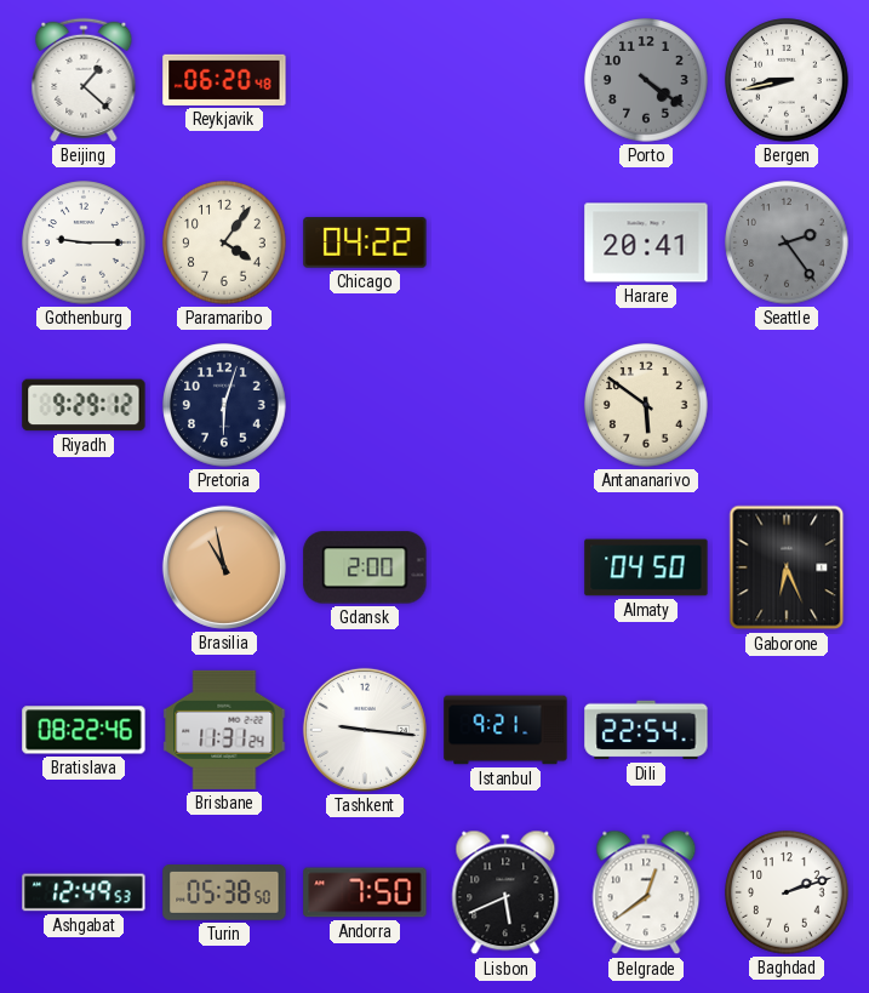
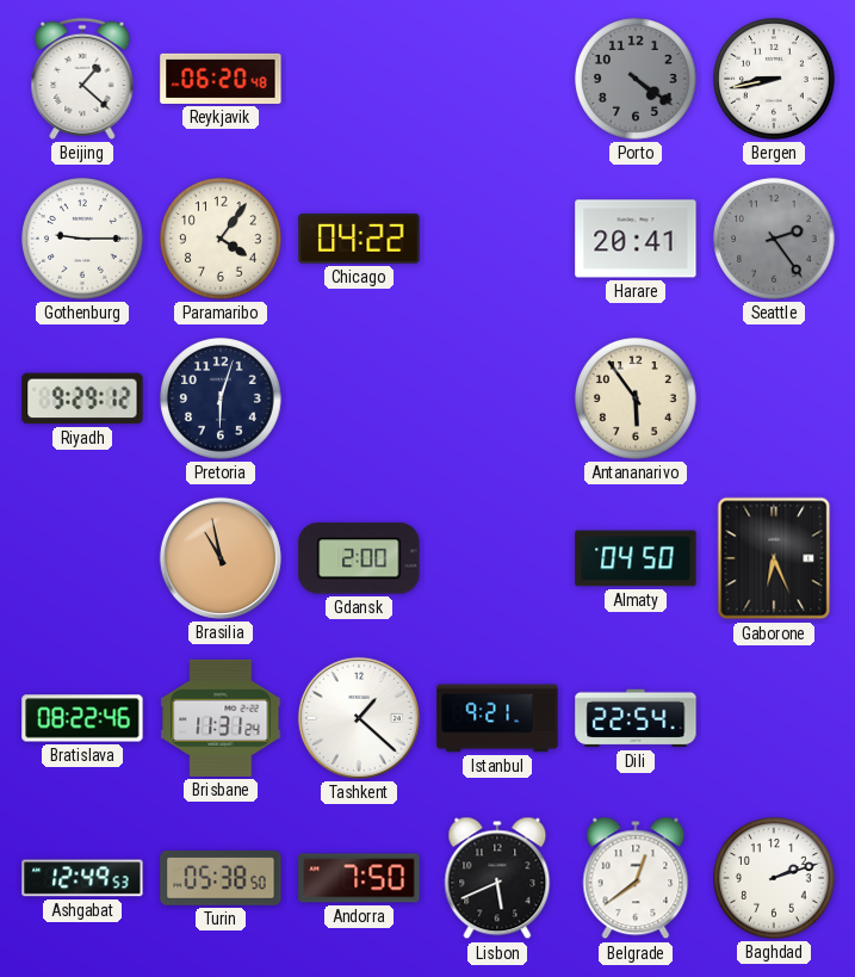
Antananarivo: 5:51 -> 5:54
Tashkent: 9:16 -> 1:22
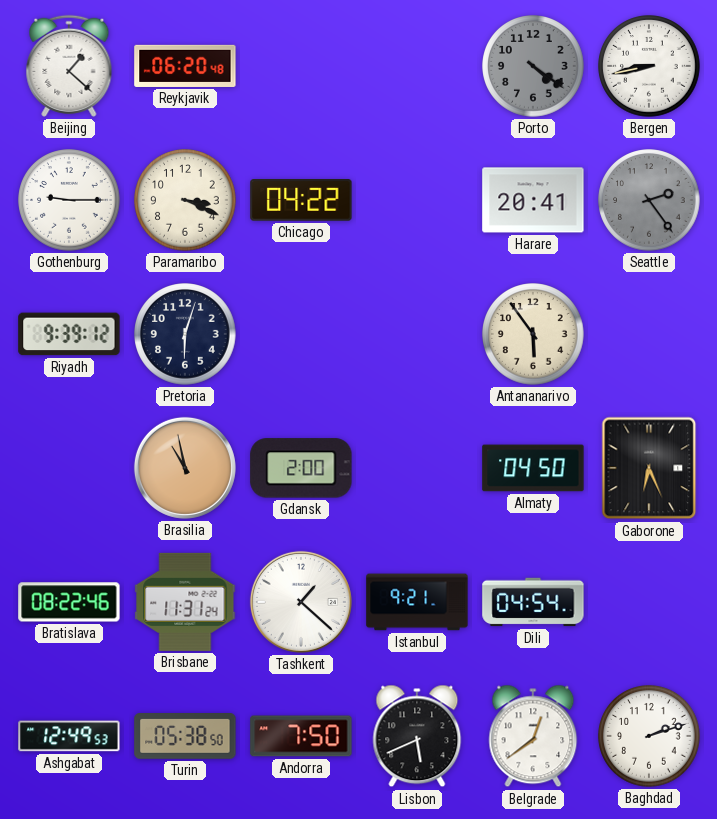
Paramaribo: 4:06 -> 3:19
Riyadh: 9:29 -> 9:39
Dili: 22:54 -> 04:54
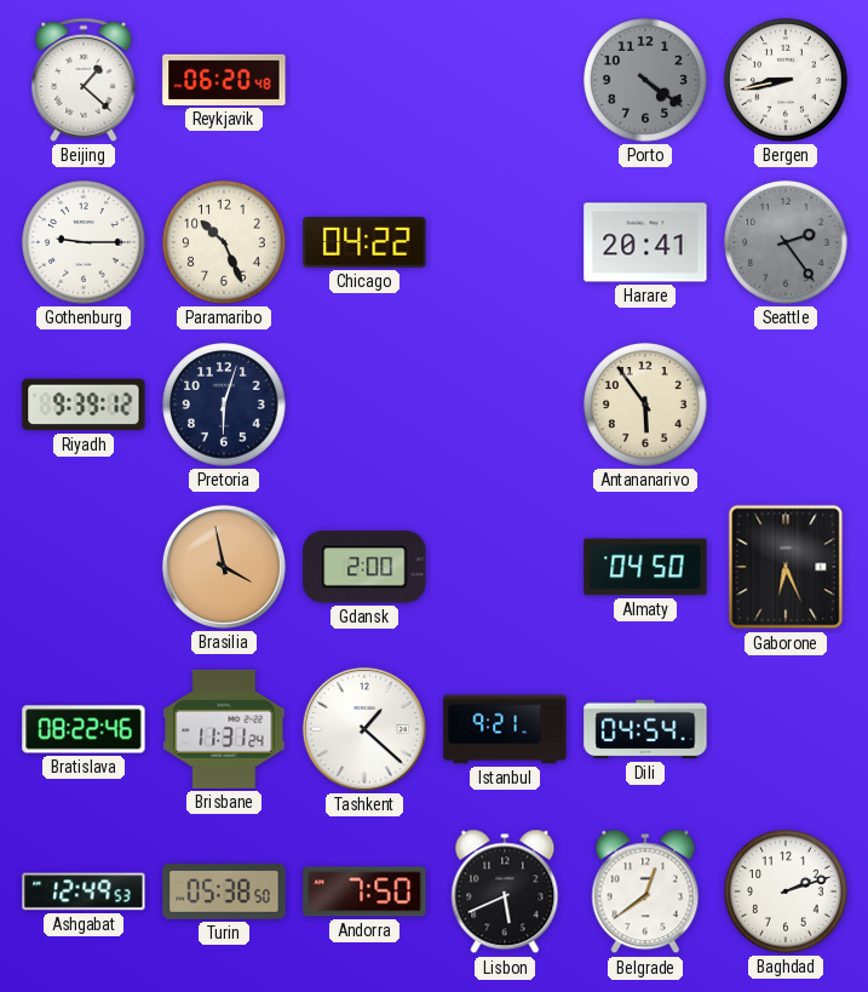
Paramaribo: 3:19 -> 10:26
Brasilia: 10:58 -> 3:58
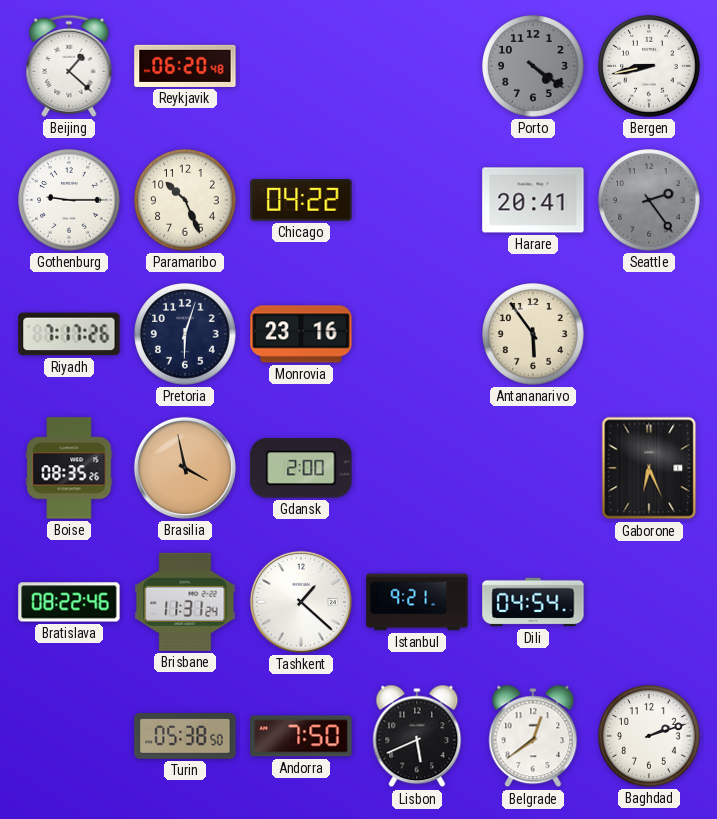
Riyadh: 9:39 -> 7:17
Monrovia: none -> 23:16
Boise: none -> 08:35
Almaty: 04:50 -> none
Ashgabat: 12:49 -> none
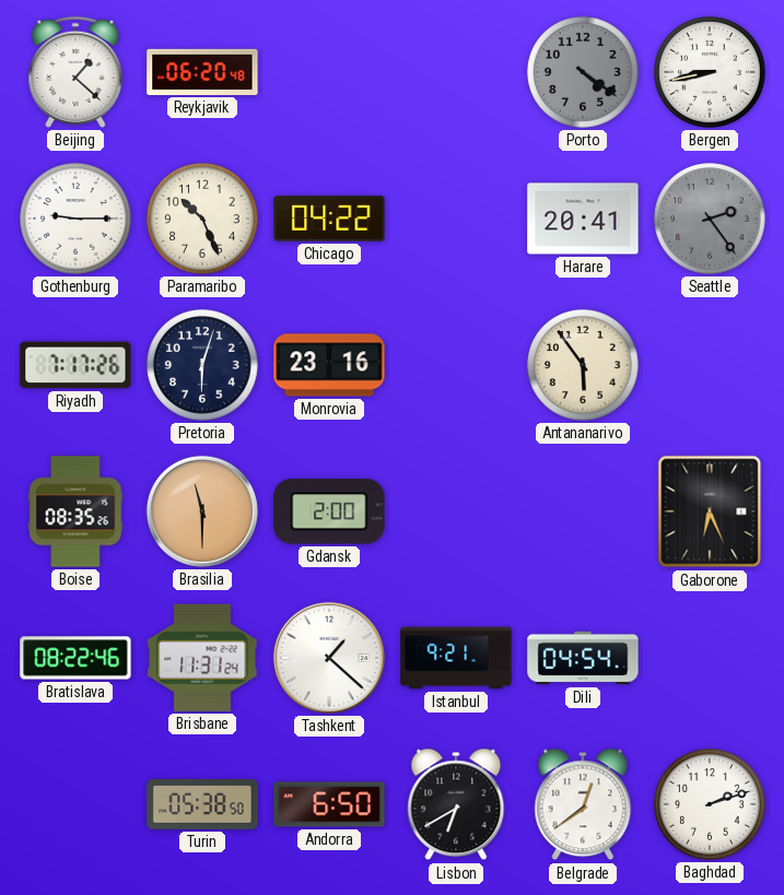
Brasilia: 3:58 -> 11:30
Andorra: 7:50 -> 6:50
Lisbon: 5:41 -> 6:40
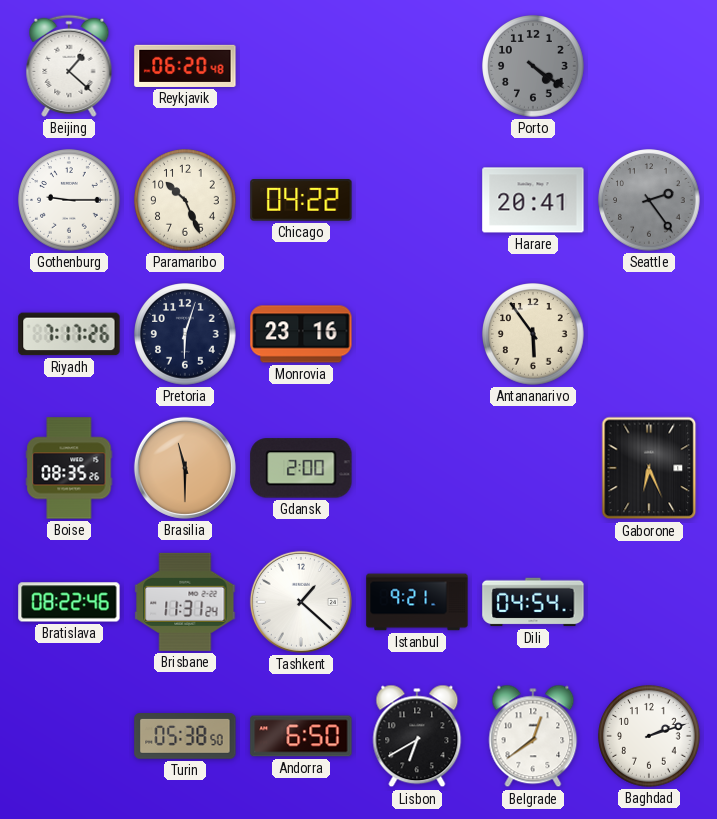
Bergen: 8:43 -> none
